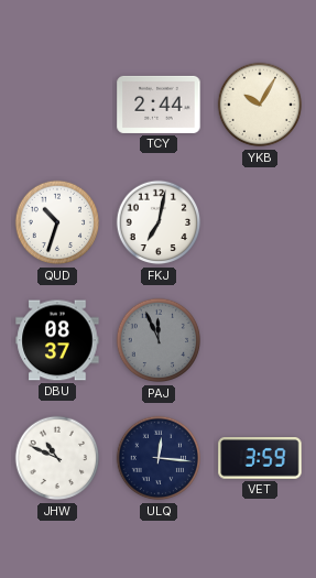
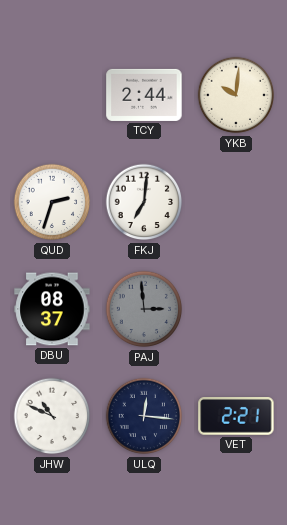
YKB: 10:05 -> 10:01
QUD: 10:33 -> 2:33
FKJ: 7:02 -> 7:01
PAJ: 11:56 -> 2:59
VET: 3:59 -> 2:21
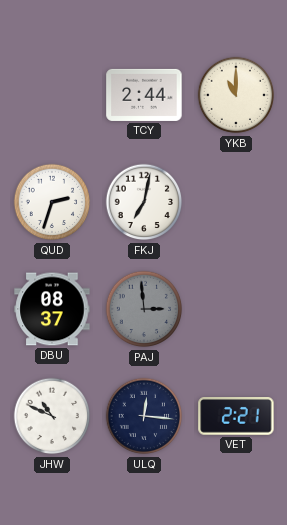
YKB: 10:01 -> 11:00
FKJ: 7:01 -> 7:02
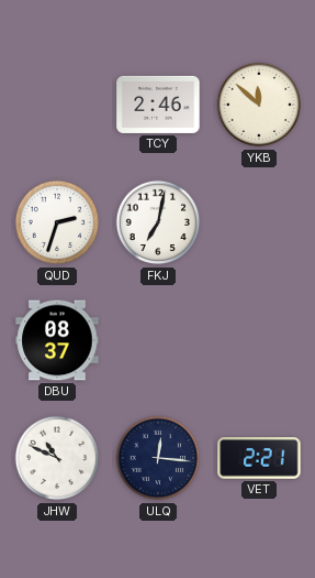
TCY: 2:44 -> 2:46
YKB: 11:00 -> 11:52
PAJ: 2:59 -> none
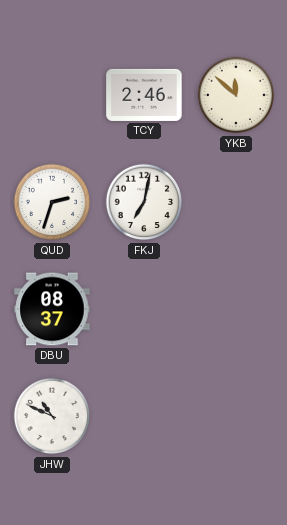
ULQ: 12:16 -> none
VET: 2:21 -> none
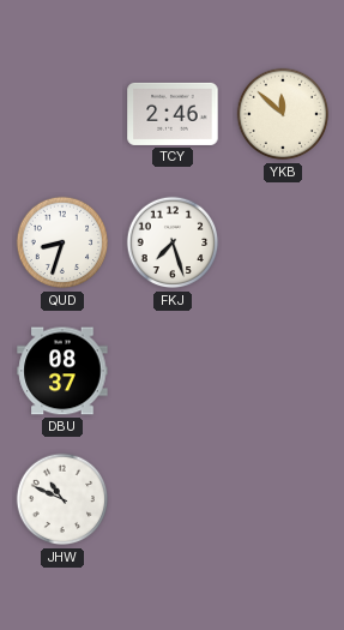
QUD: 2:33 -> 8:33
FKJ: 7:02 -> 7:27
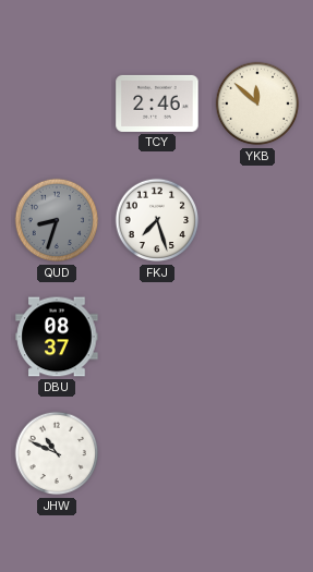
QUD dial: white -> grey
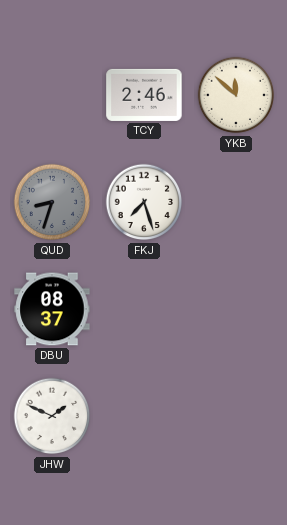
JHW: 10:49 -> 1:49
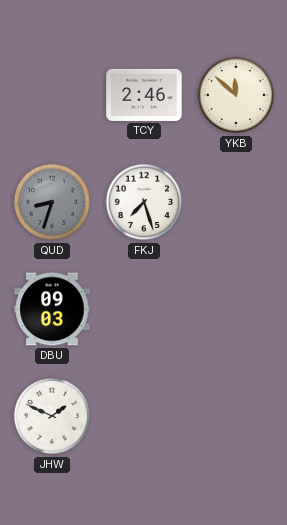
DBU: 08:37 -> 09:03
